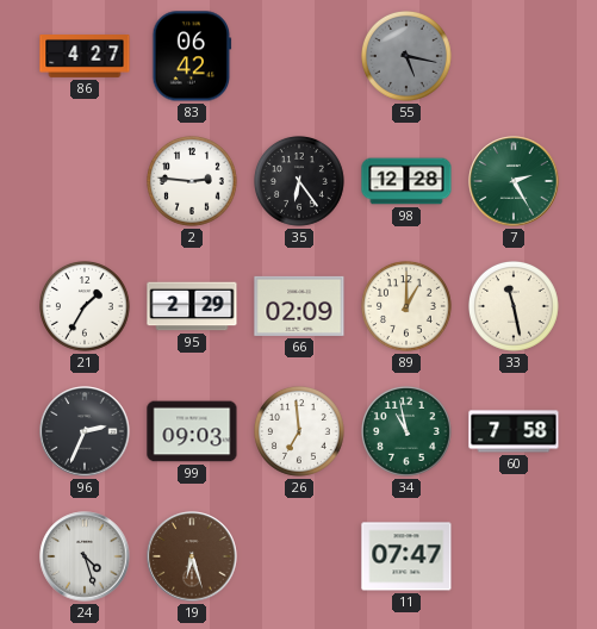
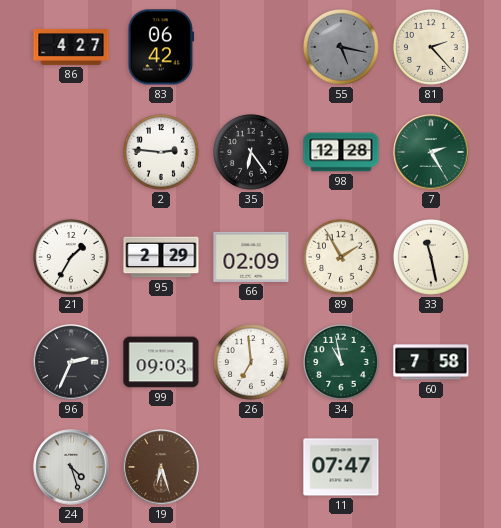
81: none -> 2:23
89: 1:00 -> 1:55
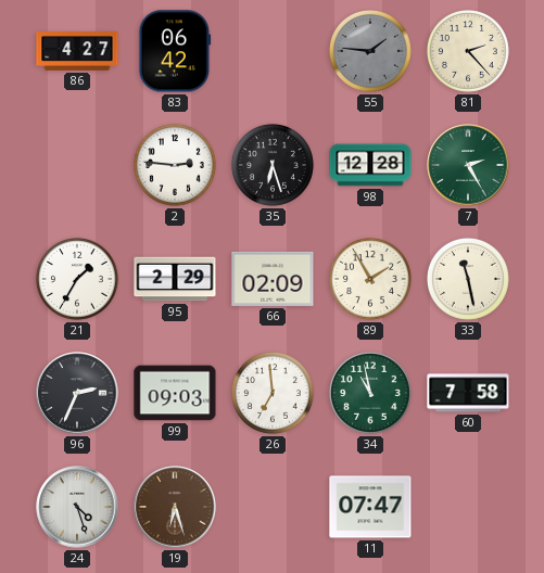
55: 5:17 -> 1:46
35: 6:24 -> 6:27
